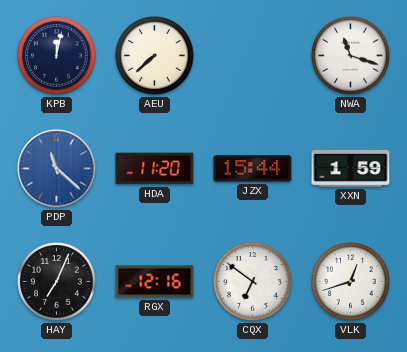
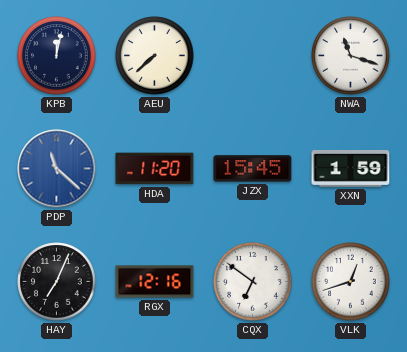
JZX: 15:44 -> 15:45
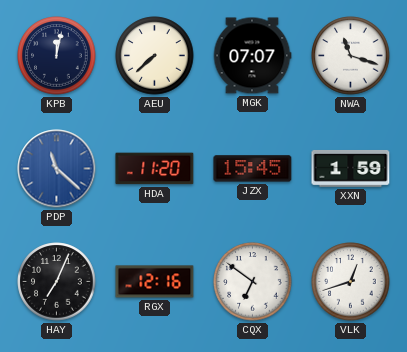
MGK: none -> 07:07
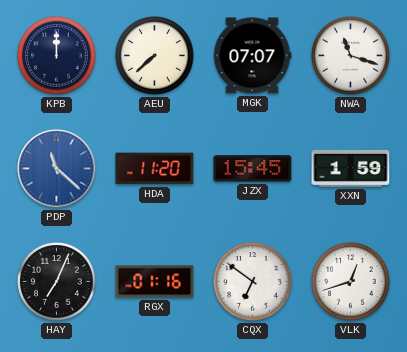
KPB: 12:02 -> 12:00
RGX: 12:16 -> 01:16
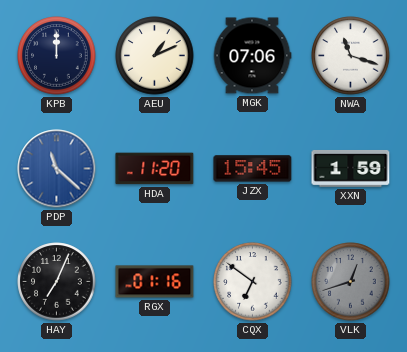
AEU: 7:38 -> 1:11
MGK: 07:07 -> 07:06
VLK dial: white -> grey
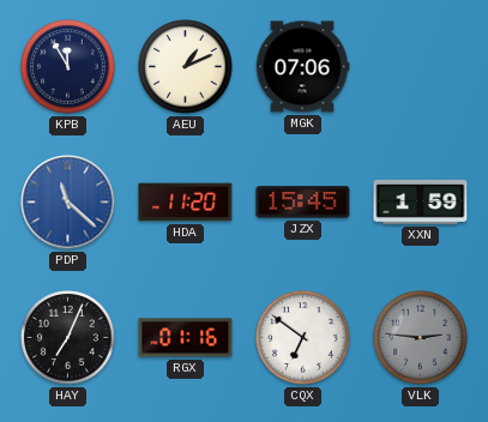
KPB: 12:00 -> 11:55
NWA: 11:18 -> none
VLK: 12:42 -> 2:46
